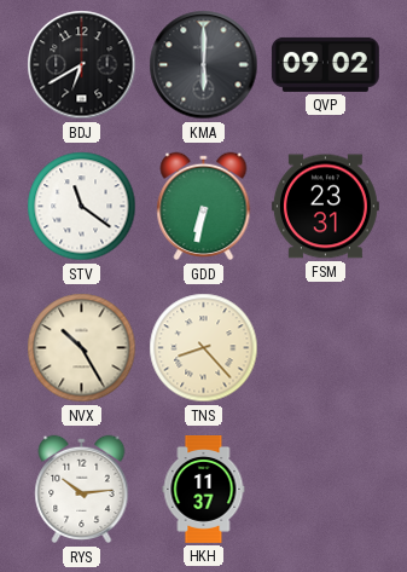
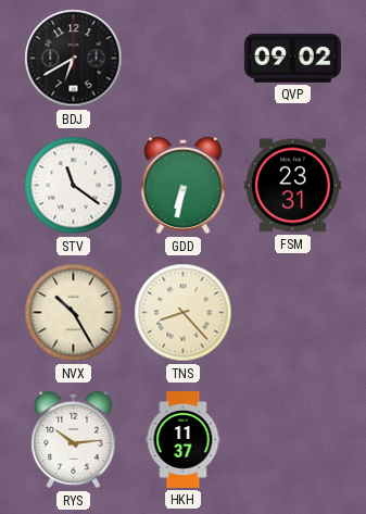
KMA: 6:00 -> none
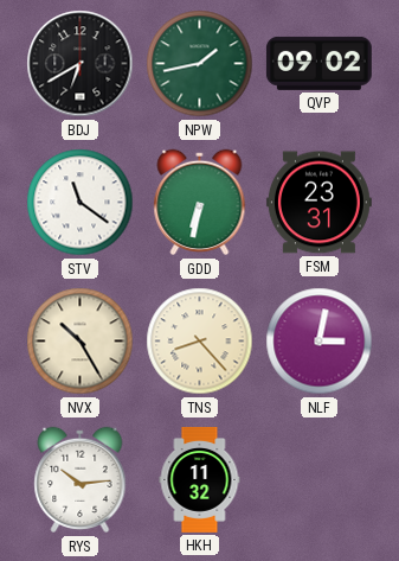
NPW: none -> 1:43
NLF: none -> 3:02
HKH: 11:37 -> 11:32
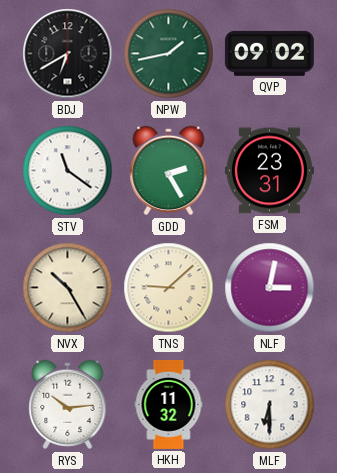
GDD: 6:32 -> 2:25
TNS: 8:23 -> 9:08
MLF: none -> 6:30
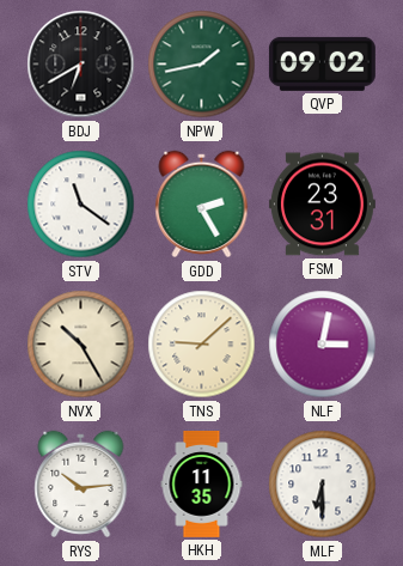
HKH: 11:32 -> 11:35
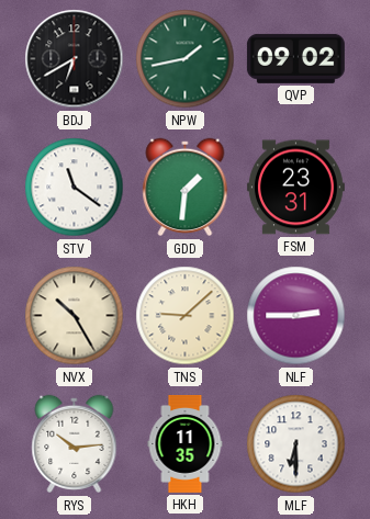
GDD: 2:25 -> 1:31
NLF: 3:02 -> 2:45
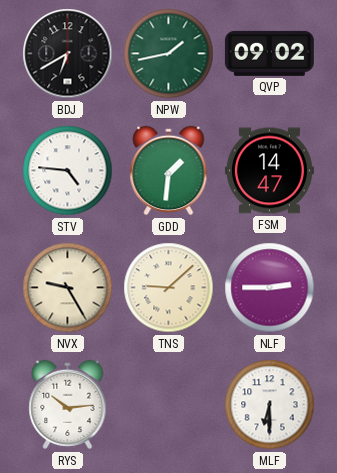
STV: 11:21 -> 4:46
FSM: 23:31 -> 14:47
NVX: 10:25 -> 9:25
HKH: 11:35 -> none
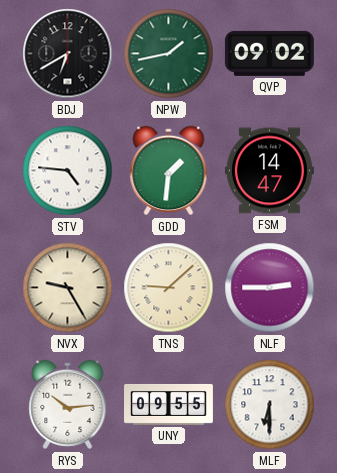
UNY: none -> 09:55
